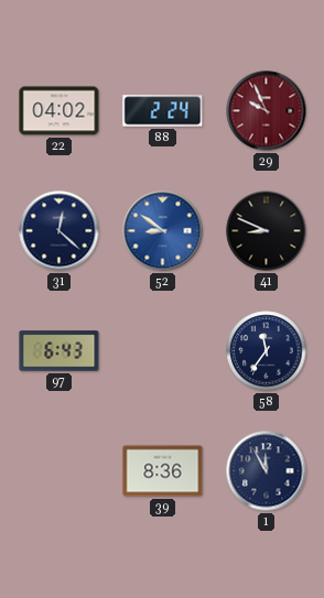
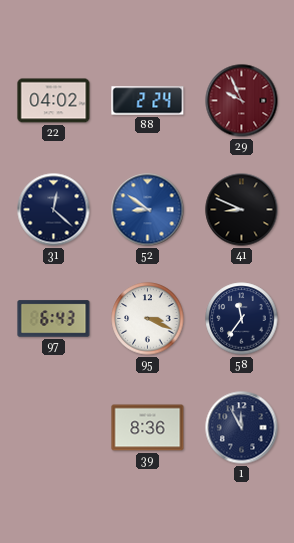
95: none -> 3:19
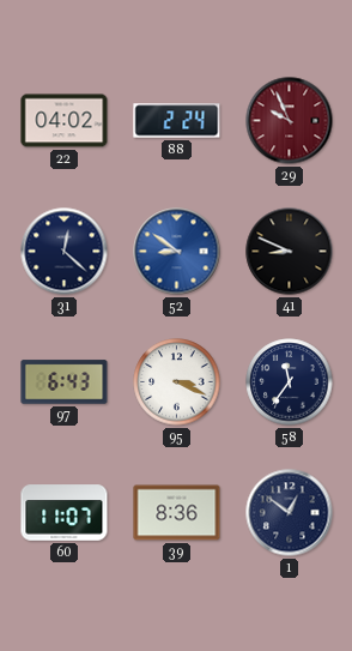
60: none -> 11:07
1: 11:55 -> 12:51
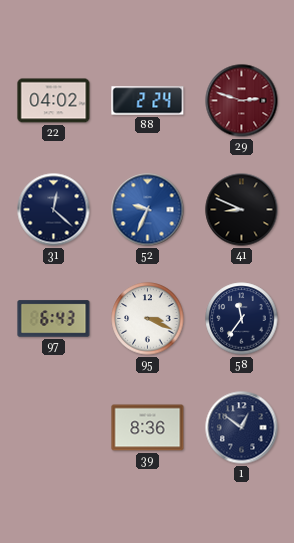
29: 9:56 -> 2:48
52: 8:51 -> 9:34
60: 11:07 -> none
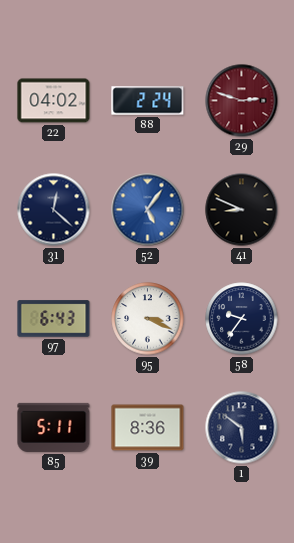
52: 9:34 -> 5:06
58: 11:36 -> 9:36
85: none -> 5:11
1: 12:51 -> 5:51
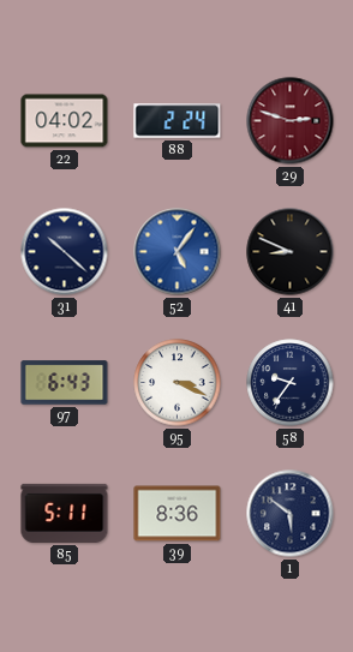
31: 12:22 -> 10:22
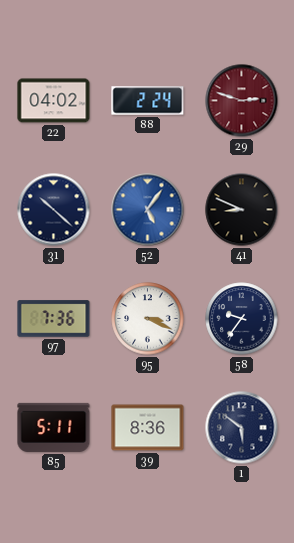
97: 6:43 -> 7:36
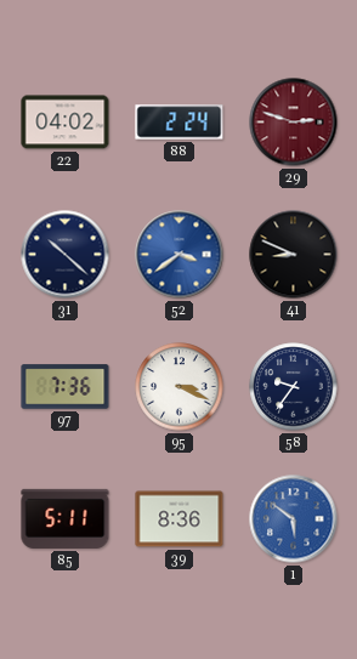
52: 5:06 -> 3:39
1 dial: navy -> blue
